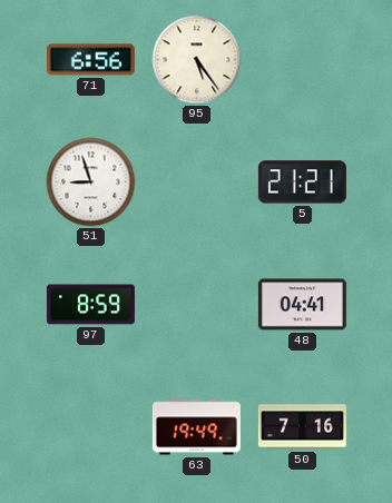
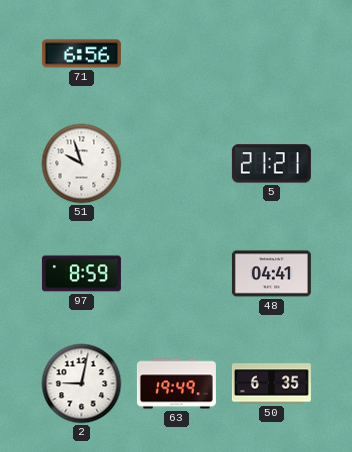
95: 5:24 -> none
51: 8:57 -> 9:57
2: none -> 9:02
50: 7:16 -> 6:35
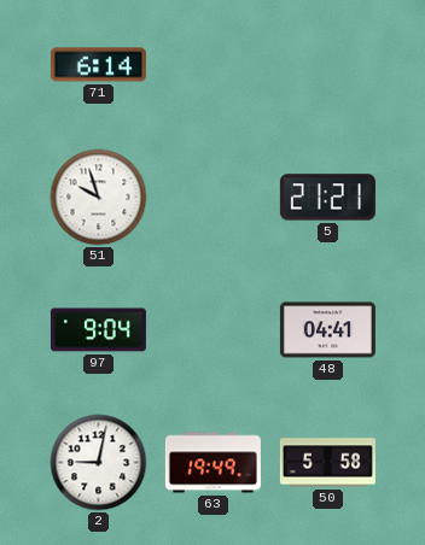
71: 6:56 -> 6:14
97: 8:59 -> 9:04
50: 6:35 -> 5:58
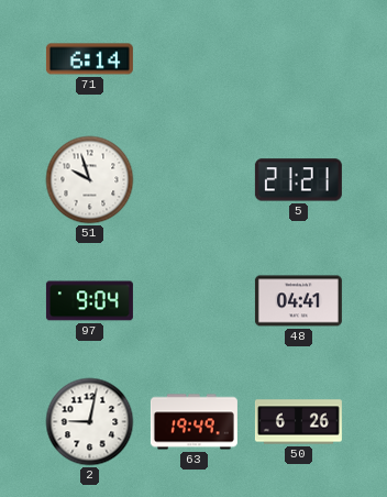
50: 5:58 -> 6:26
